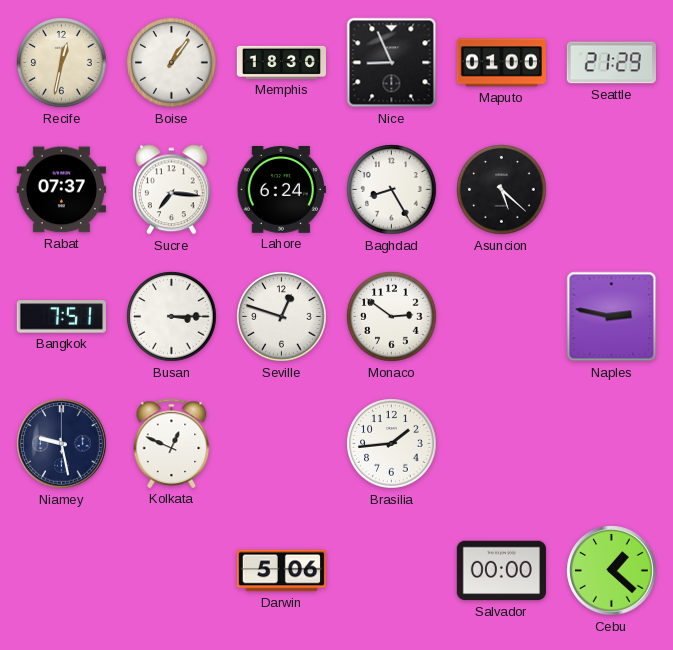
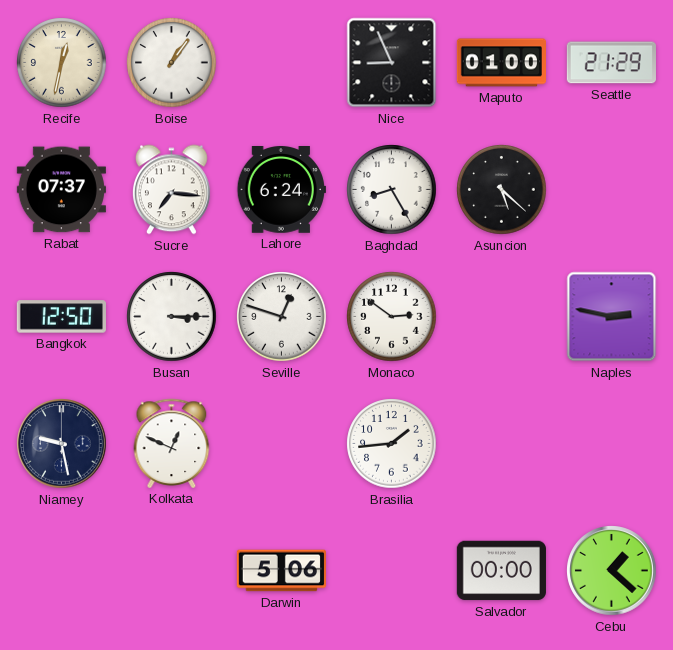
Memphis: 18:30 -> none
Bangkok: 7:51 -> 12:50
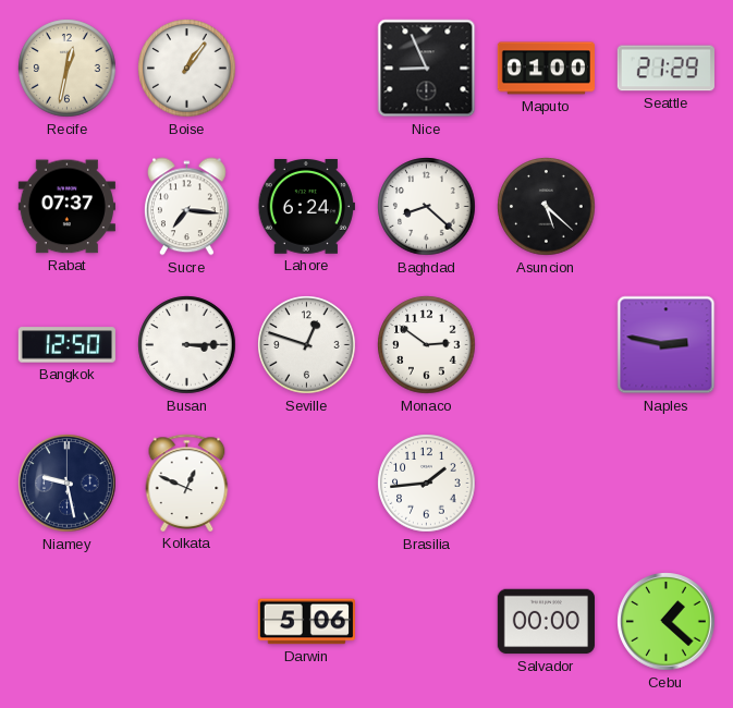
Baghdad: 8:25 -> 8:22
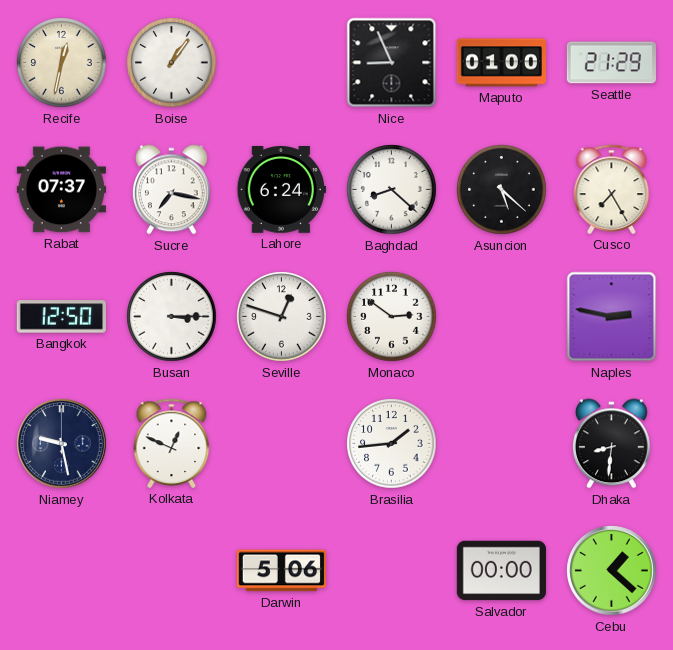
Sucre: 7:16 -> 7:17
Cusco: none -> 7:25
Dhaka: none -> 8:31
